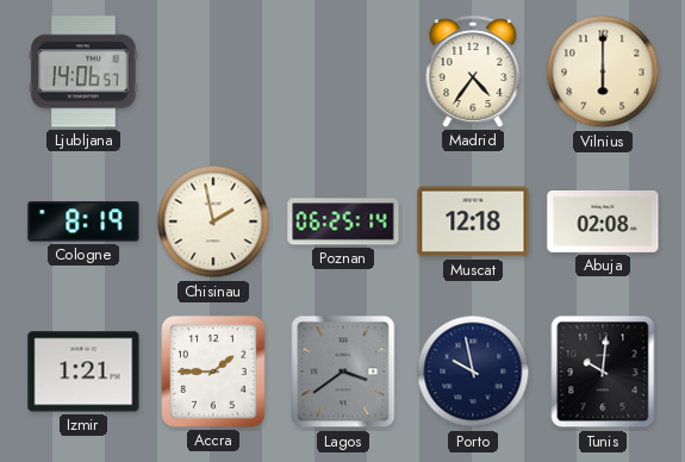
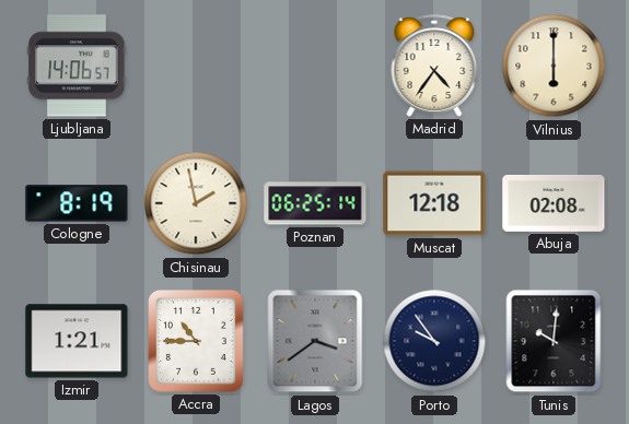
Accra: 1:45 -> 10:45
Porto: 9:58 -> 9:54
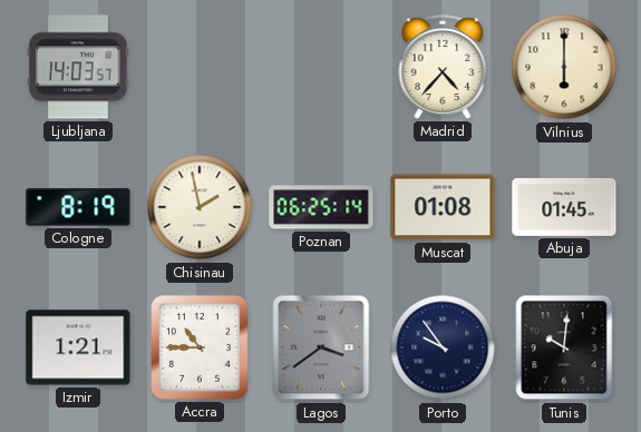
Ljubljana: 14:06 -> 14:03
Madrid: 4:36 -> 4:37
Muscat: 12:18 -> 01:08
Abuja: 02:08 -> 01:45
